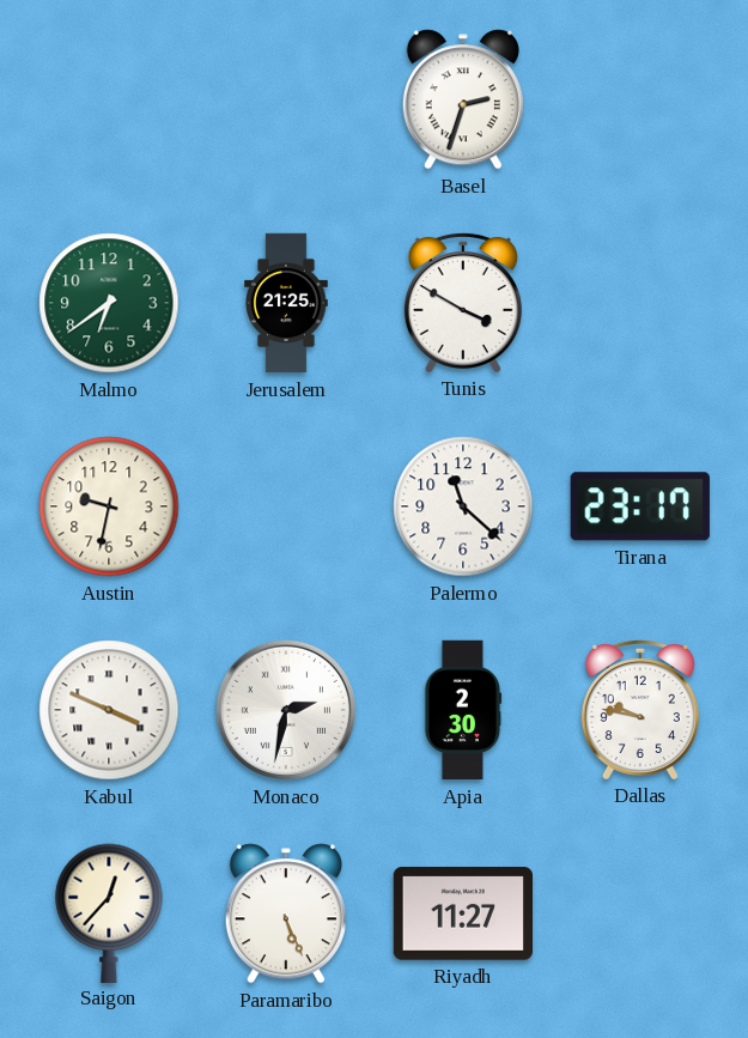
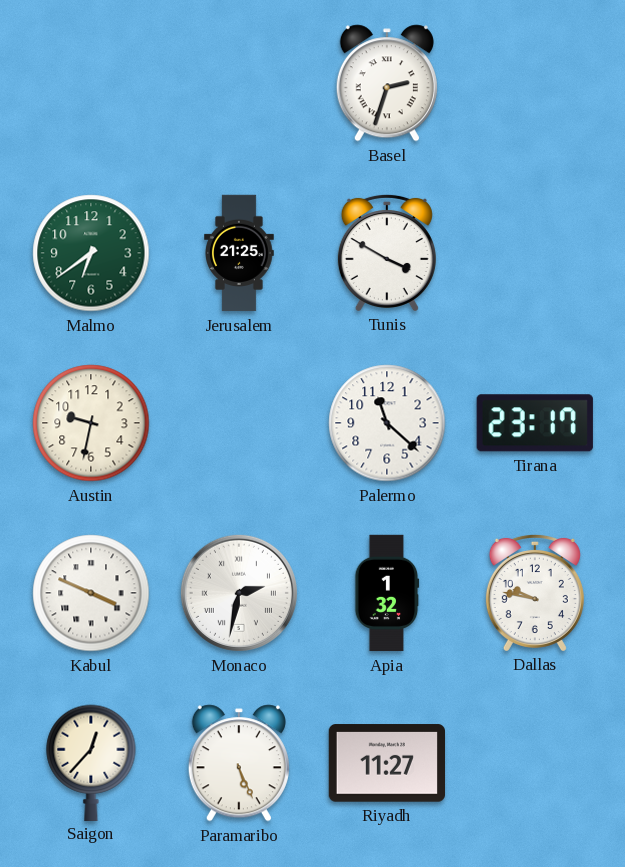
Apia: 2:30 -> 1:32
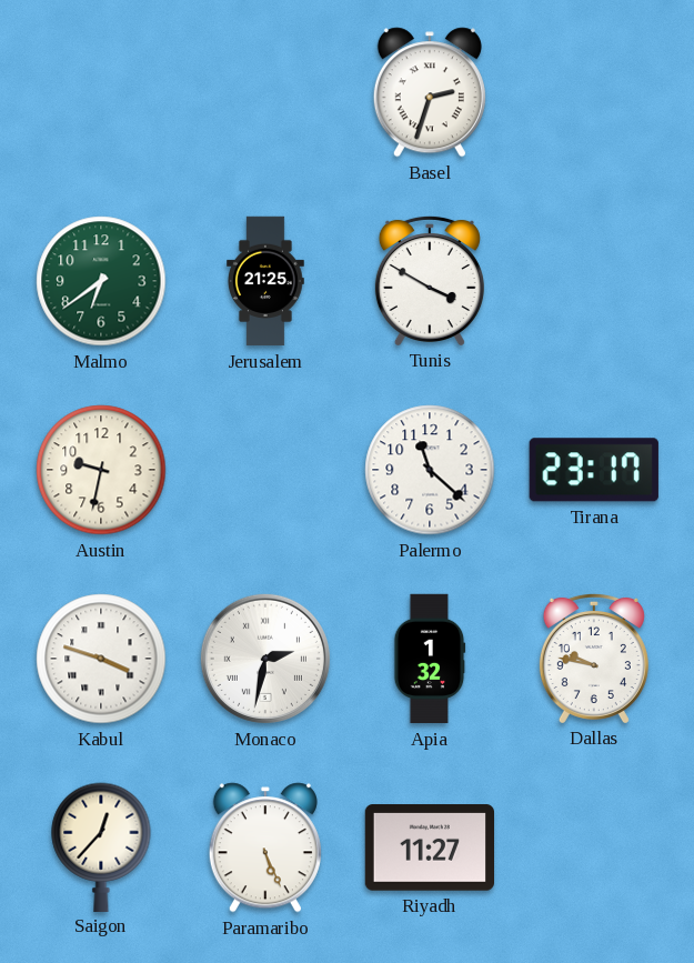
Kabul: 3:49 -> 3:48
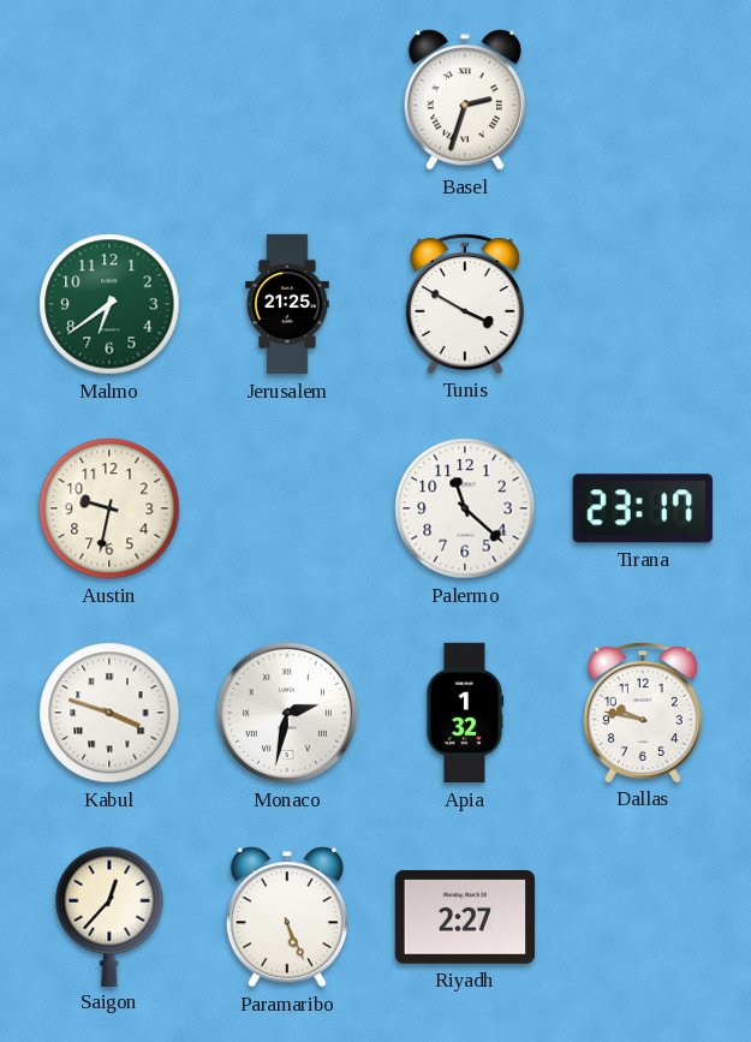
Riyadh: 11:27 -> 2:27
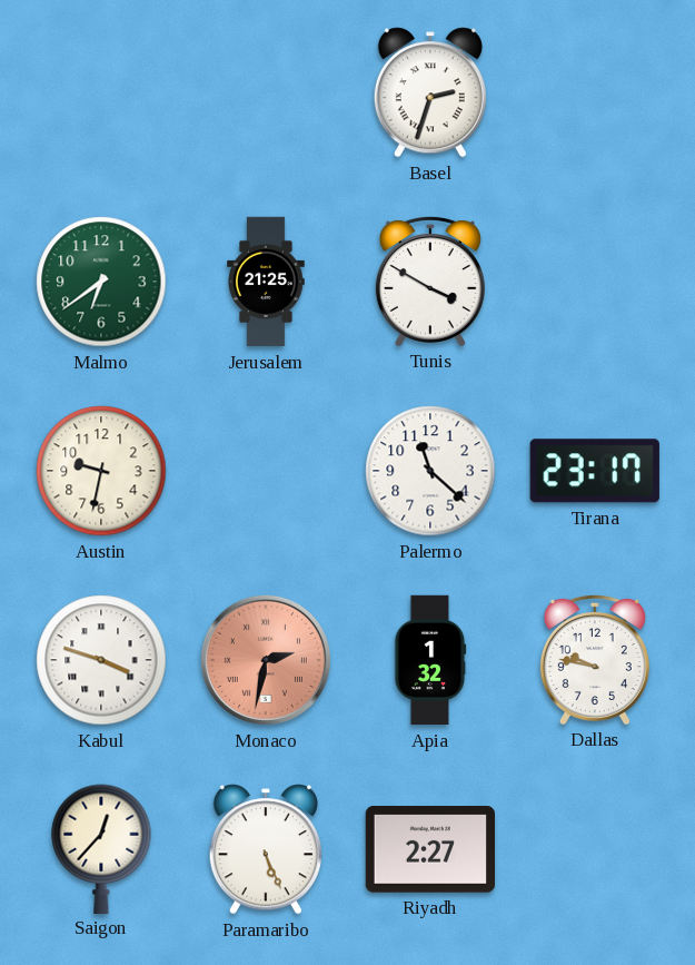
Monaco dial: white -> salmon
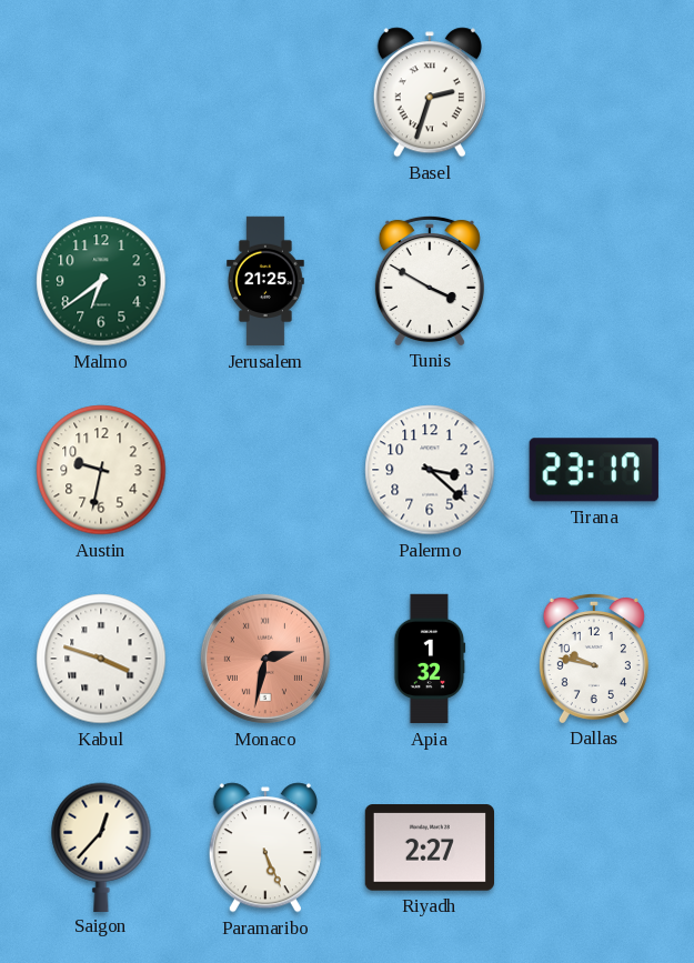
Palermo: 11:22 -> 3:22
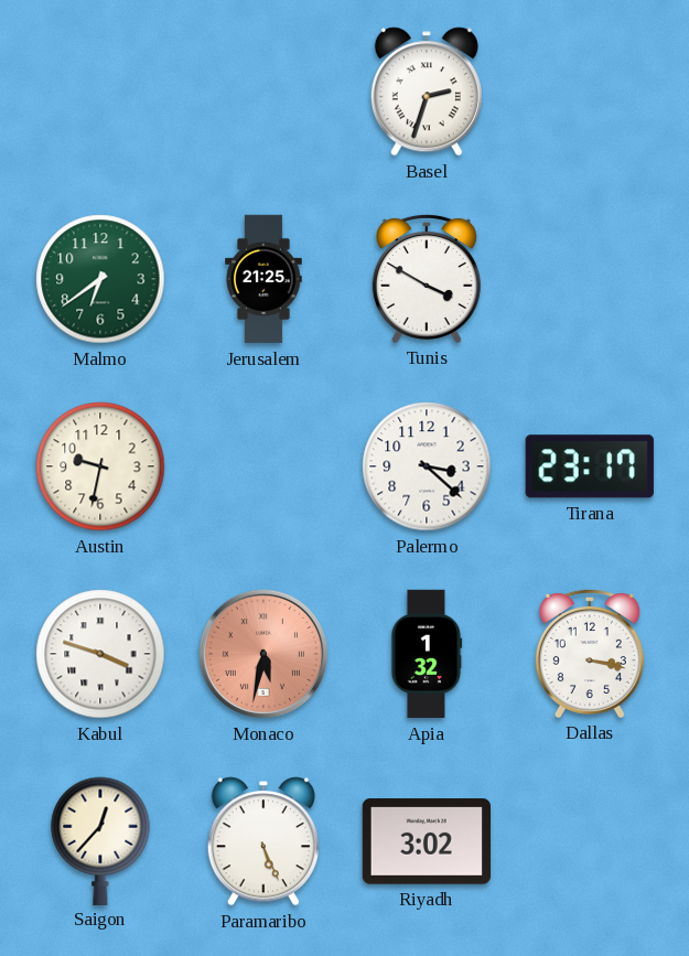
Monaco: 2:32 -> 5:32
Dallas: 9:47 -> 3:17
Riyadh: 2:27 -> 3:02
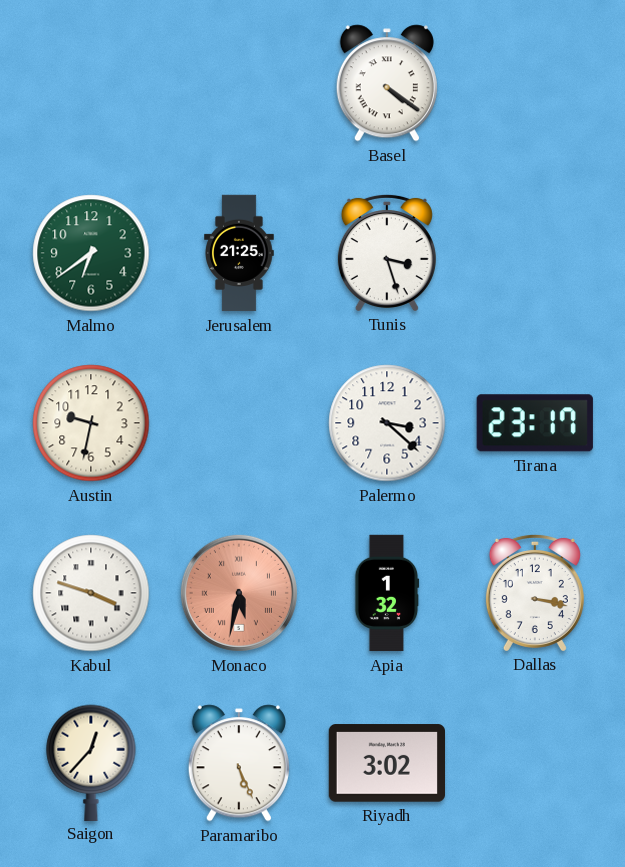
Basel: 2:33 -> 4:21
Tunis: 3:50 -> 3:27
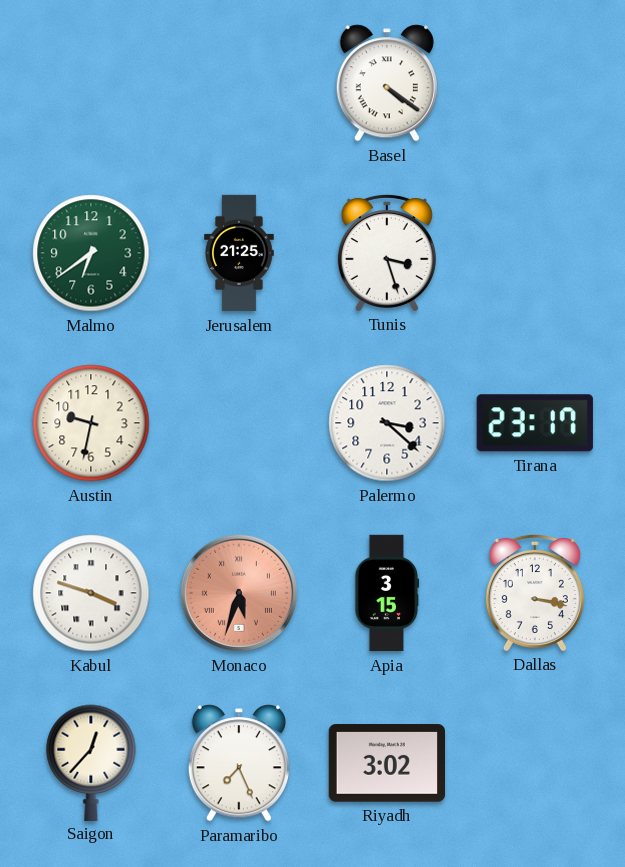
Monaco: 5:32 -> 5:33
Apia: 1:32 -> 3:15
Paramaribo: 5:26 -> 7:26
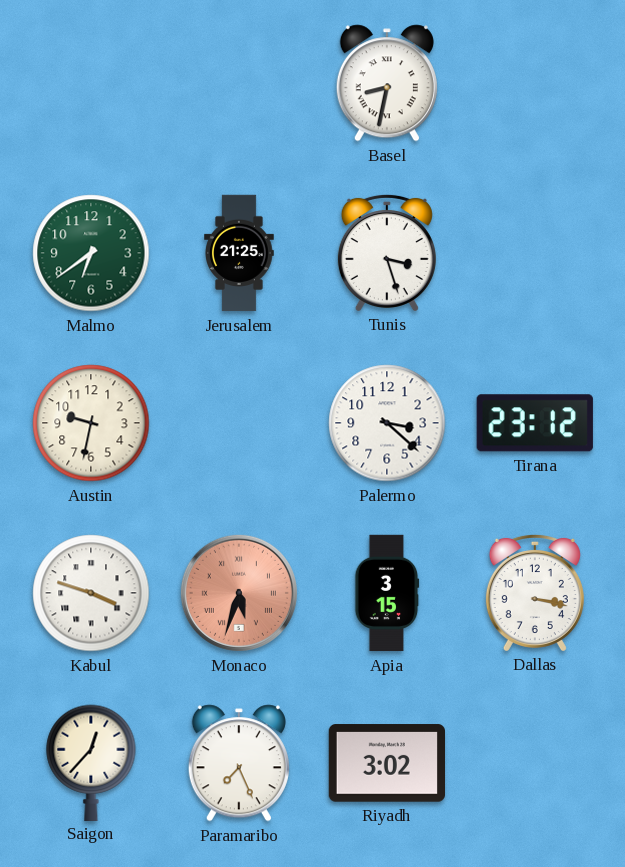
Basel: 4:21 -> 8:32
Tirana: 23:17 -> 23:12
